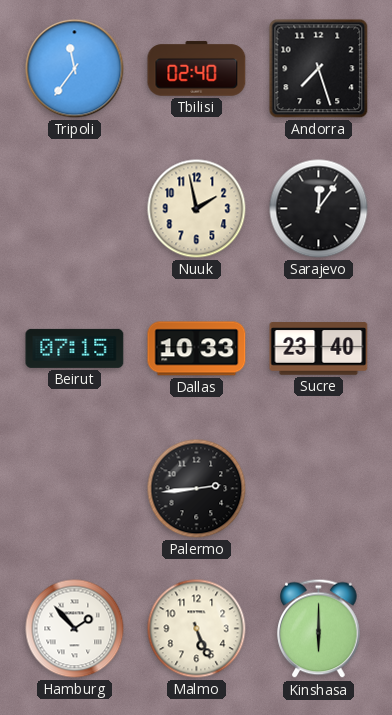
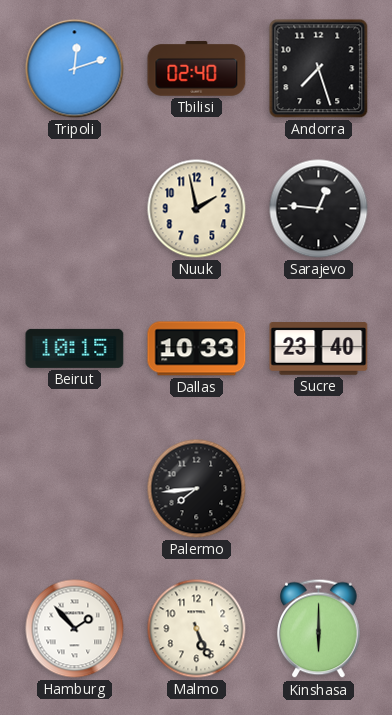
Tripoli: 11:36 -> 12:12
Sarajevo: 12:06 -> 12:46
Beirut: 07:15 -> 10:15
Palermo: 2:44 -> 7:44
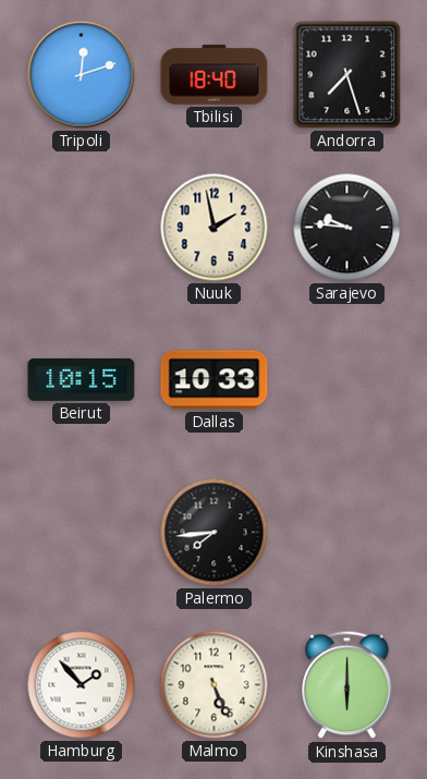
Tbilisi: 02:40 -> 18:40
Sarajevo: 12:46 -> 9:46
Sucre: 23:40 -> none
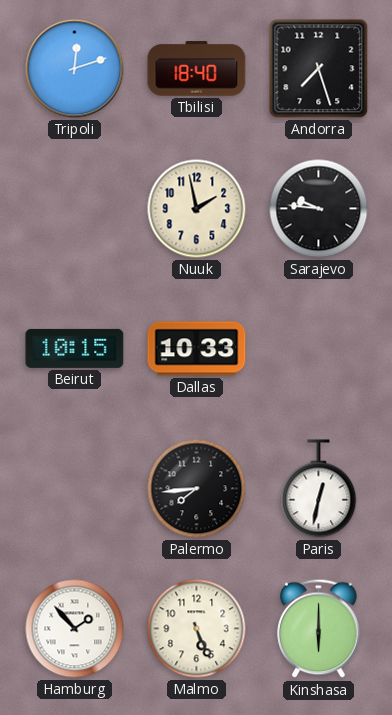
Paris: none -> 12:32
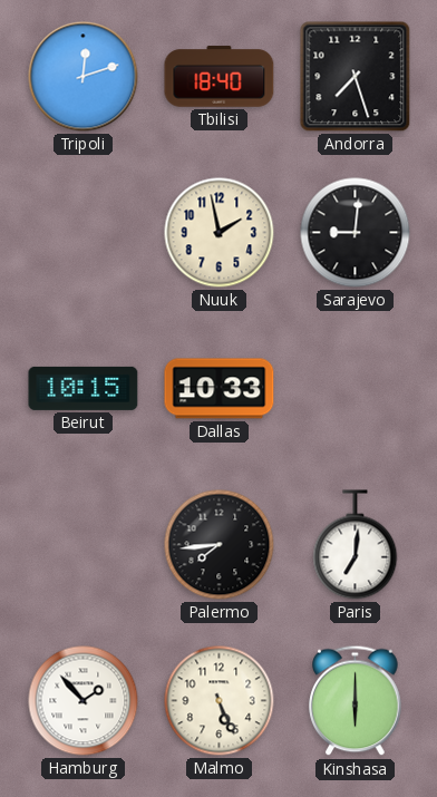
Sarajevo: 9:46 -> 9:01
Paris: 12:32 -> 7:01
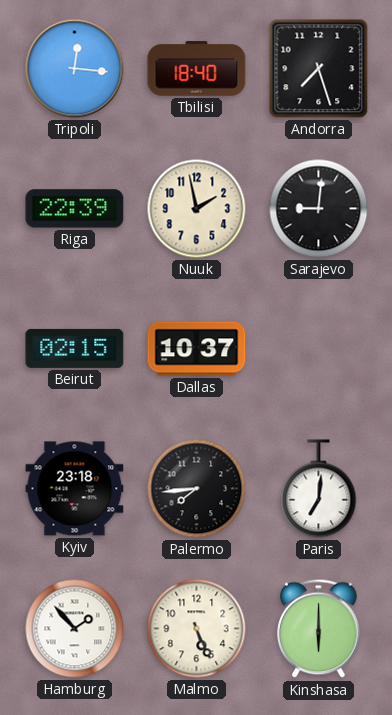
Tripoli: 12:12 -> 12:16
Riga: none -> 22:39
Beirut: 10:15 -> 02:15
Dallas: 10:33 -> 10:37
Kyiv: none -> 23:18
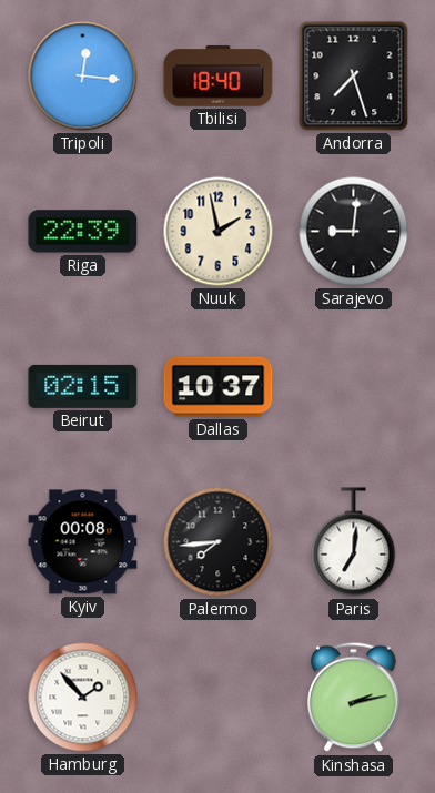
Kyiv: 23:18 -> 00:08
Malmo: 5:26 -> none
Kinshasa: 6:00 -> 2:13
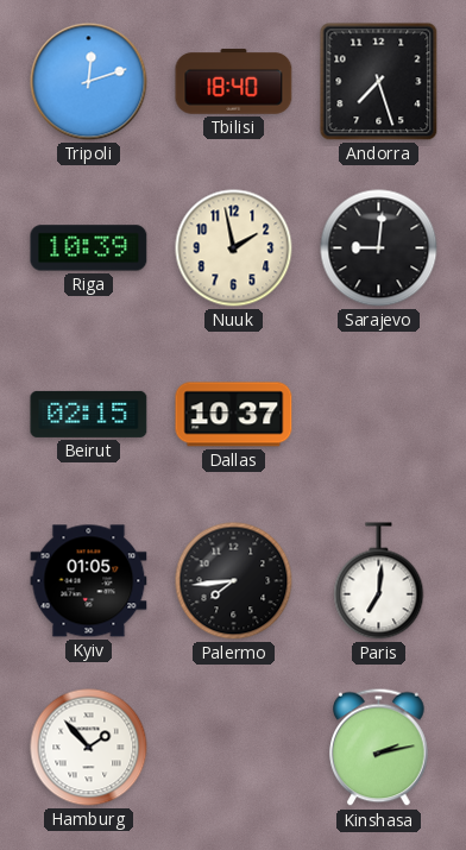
Tripoli: 12:16 -> 12:12
Riga: 22:39 -> 10:39
Kyiv: 00:08 -> 01:05
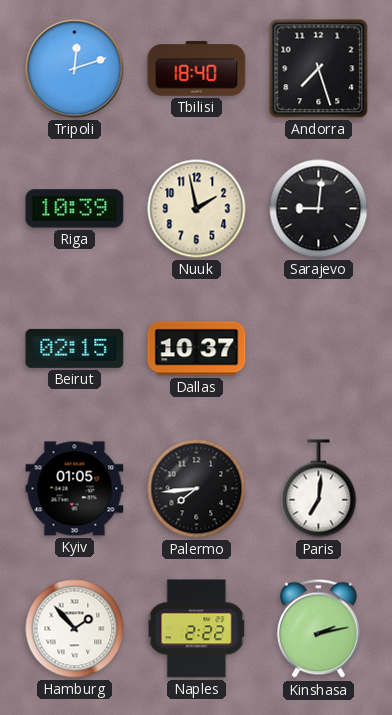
Naples: none -> 2:22
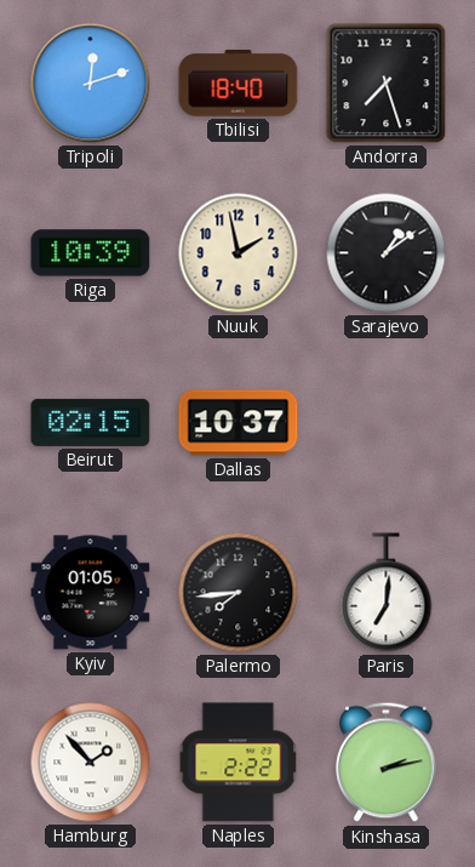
Sarajevo: 9:01 -> 1:09
